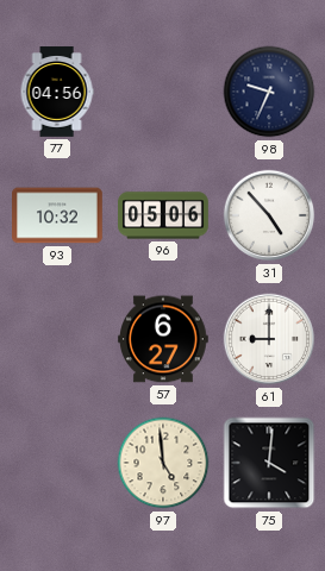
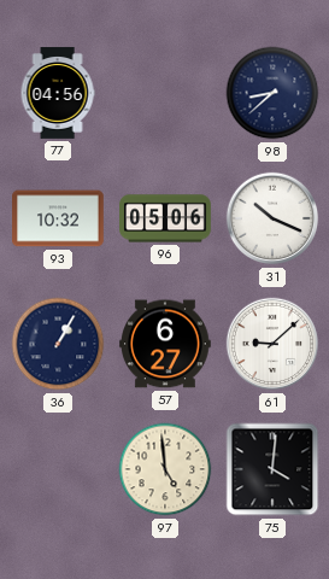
98: 9:34 -> 8:38
31: 4:53 -> 10:19
36: none -> 1:05
61: 9:00 -> 9:08
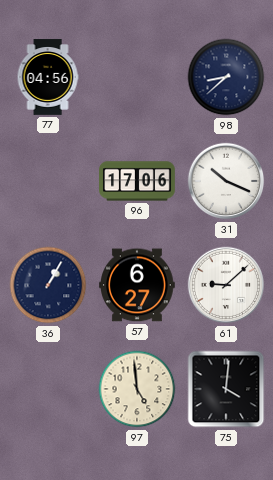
93: 10:32 -> none
96: 05:06 -> 17:06
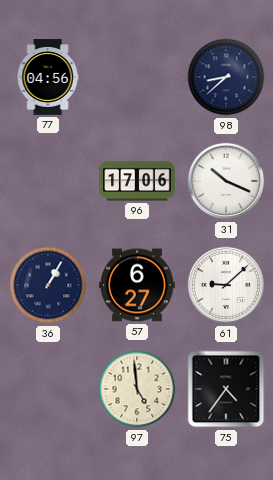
75: 4:01 -> 4:36
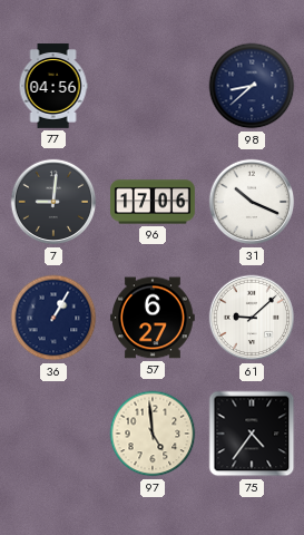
7: none -> 9:01
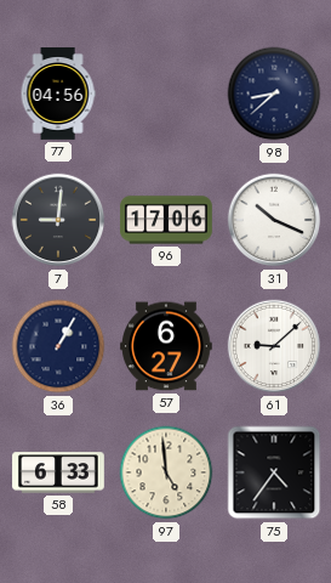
58: none -> 6:33
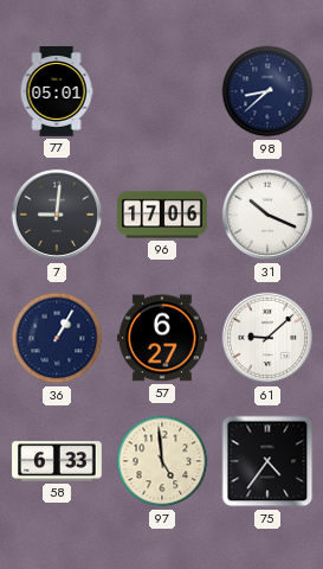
77: 04:56 -> 05:01
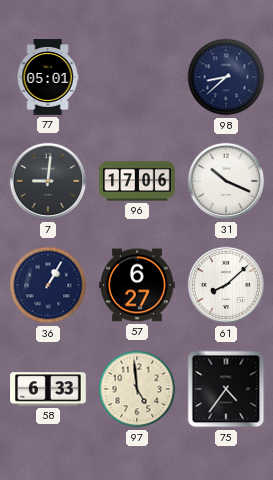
61: 9:08 -> 8:08
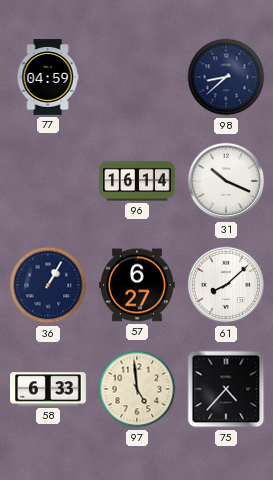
77: 05:01 -> 04:59
7: 9:01 -> none
96: 17:06 -> 16:14
75: 4:36 -> 4:37
